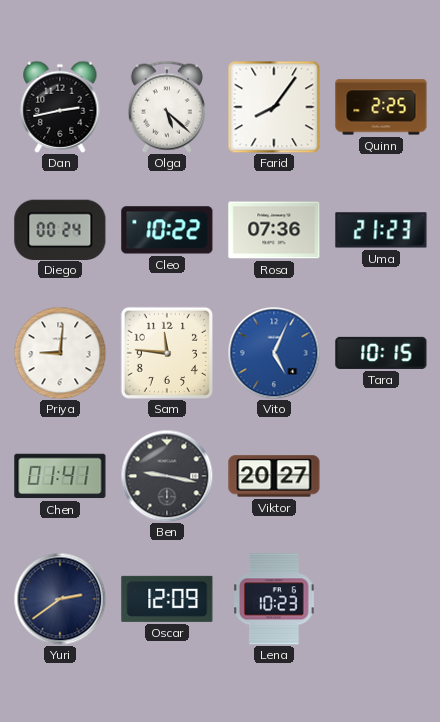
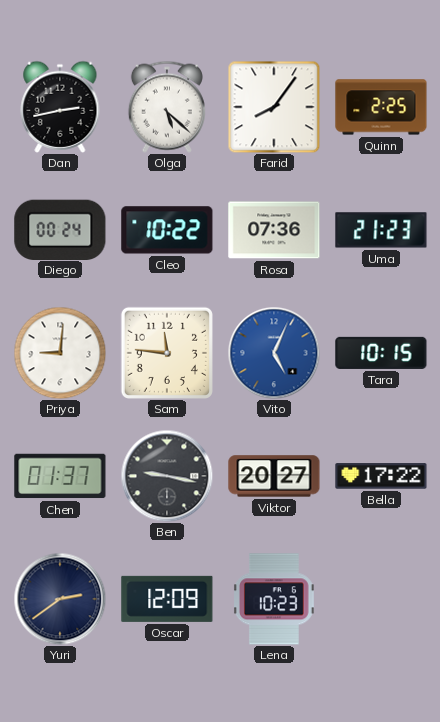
Chen: 01:41 -> 01:37
Bella: none -> 17:22
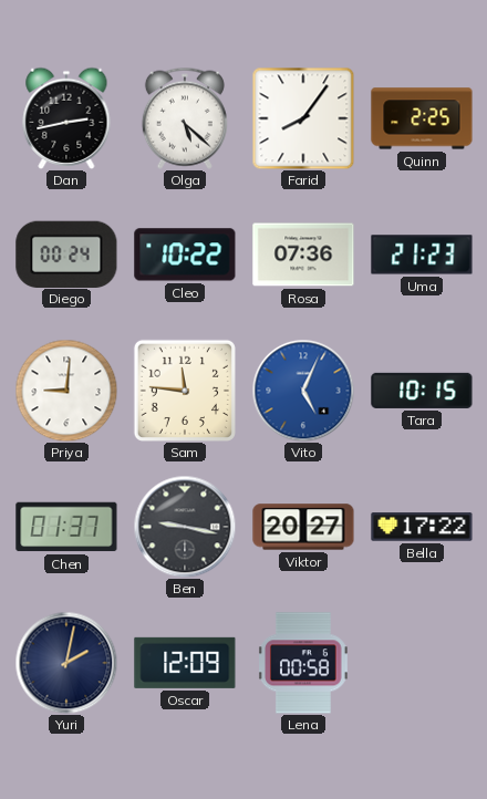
Yuri: 2:39 -> 2:02
Lena: 10:23 -> 00:58
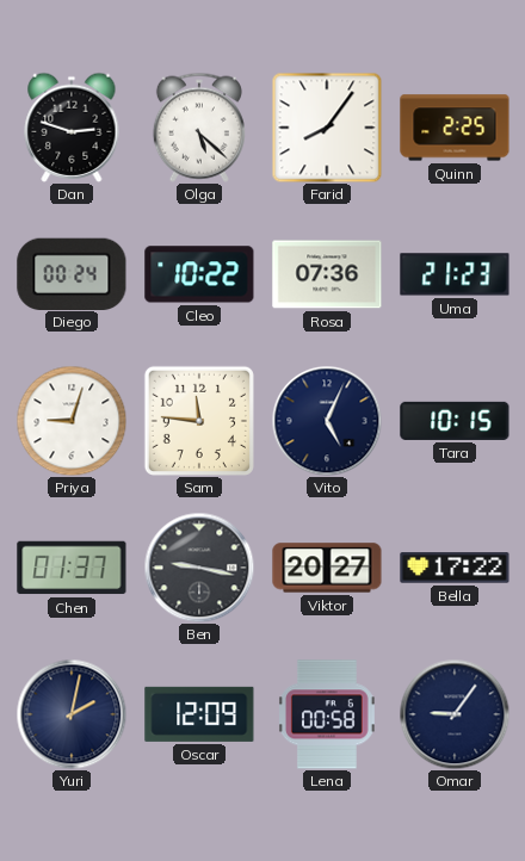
Dan: 2:43 -> 2:48
Priya: 9:01 -> 9:03
Vito dial: blue -> navy
Omar: none -> 9:06
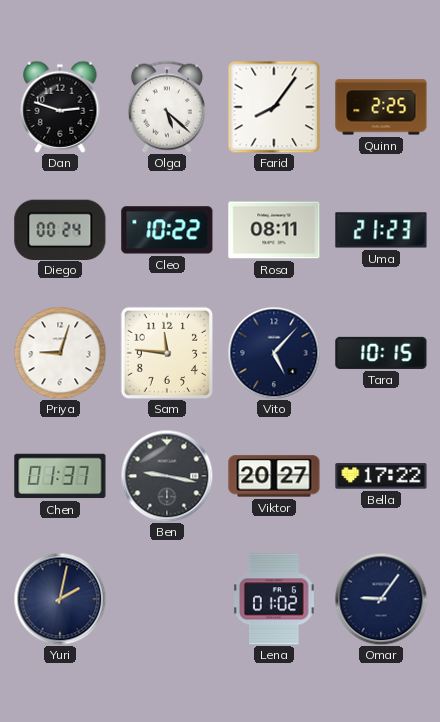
Rosa: 07:36 -> 08:11
Vito: 5:04 -> 5:07
Oscar: 12:09 -> none
Lena: 00:58 -> 01:02
